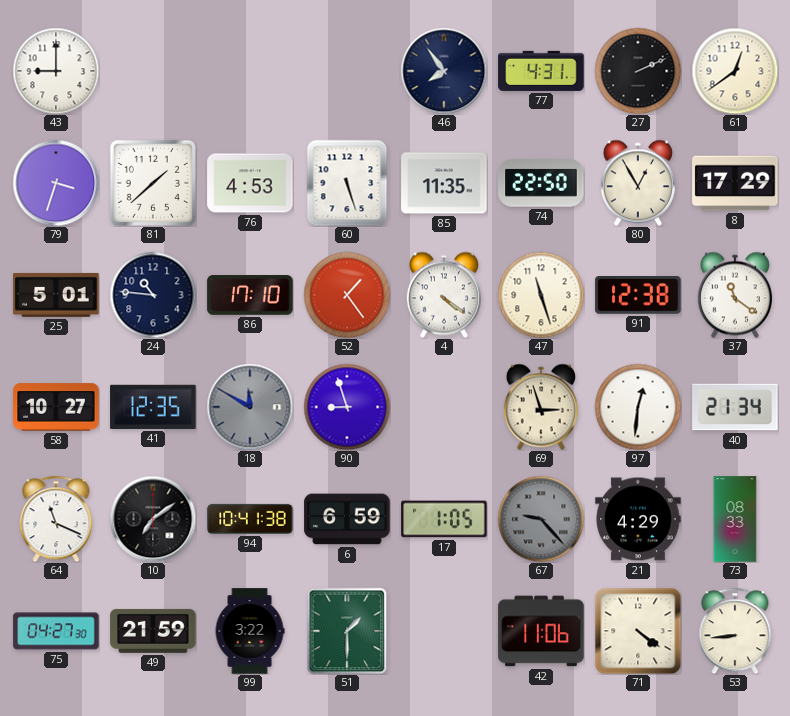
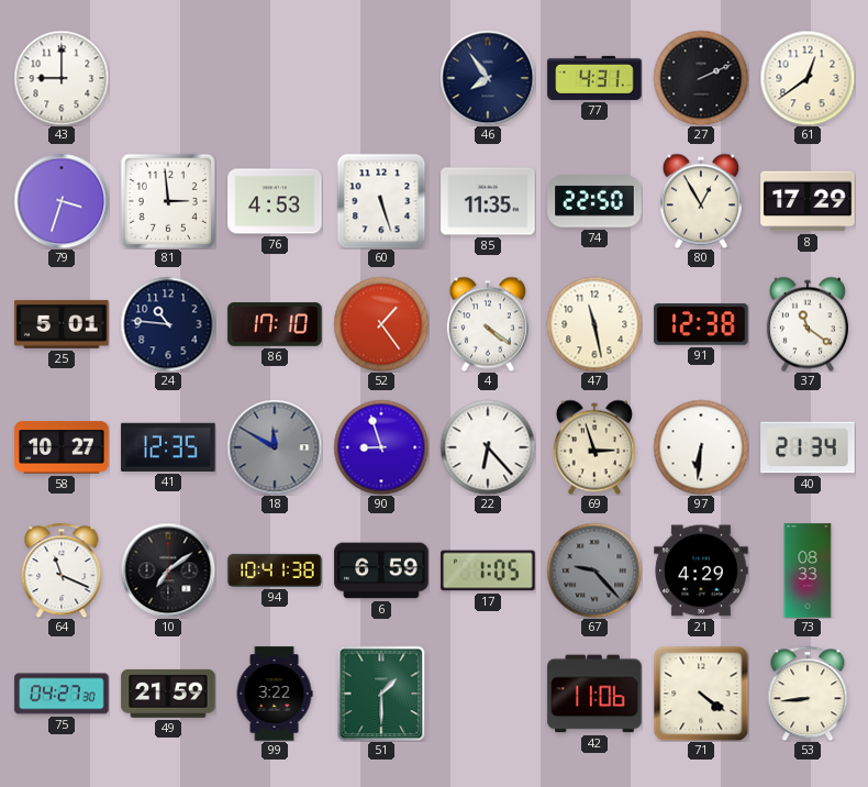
81: 1:38 -> 2:59
47: 11:27 -> 11:28
22: none -> 6:23
97: 12:31 -> 6:31
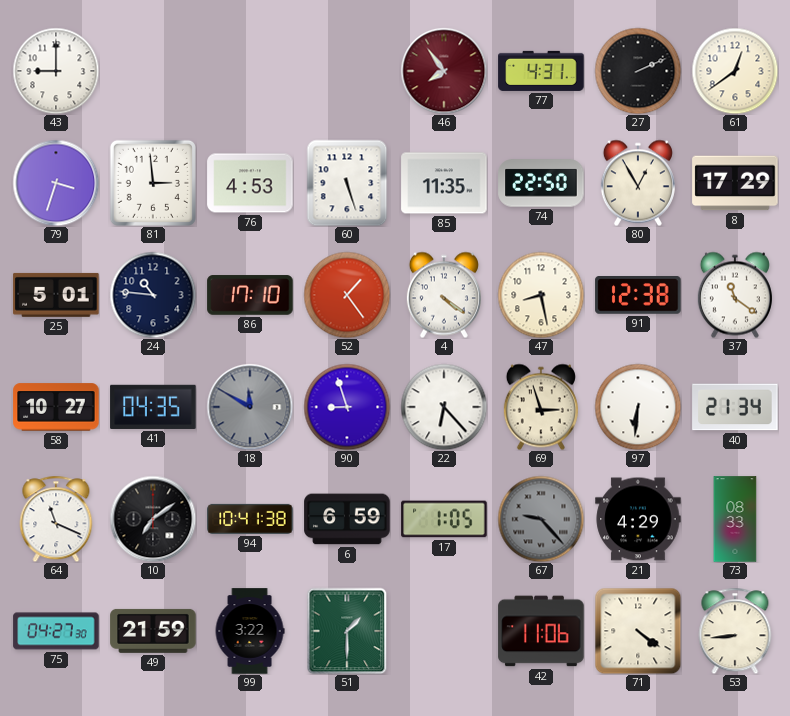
46 dial: navy -> burgundy
47: 11:28 -> 8:28
41: 12:35 -> 04:35
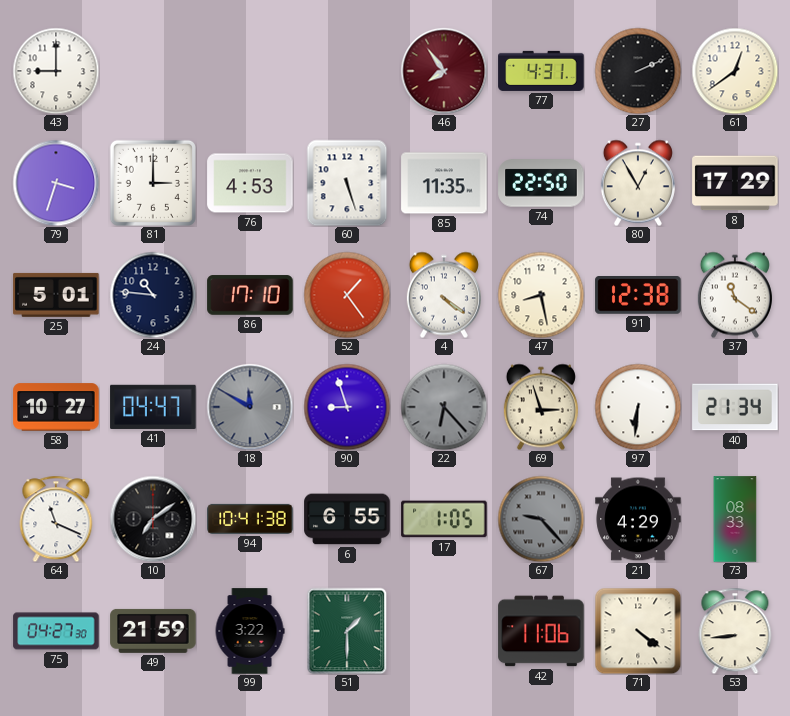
81: 2:59 -> 3:00
41: 04:35 -> 04:47
22 dial: white -> grey
6: 6:59 -> 6:55
